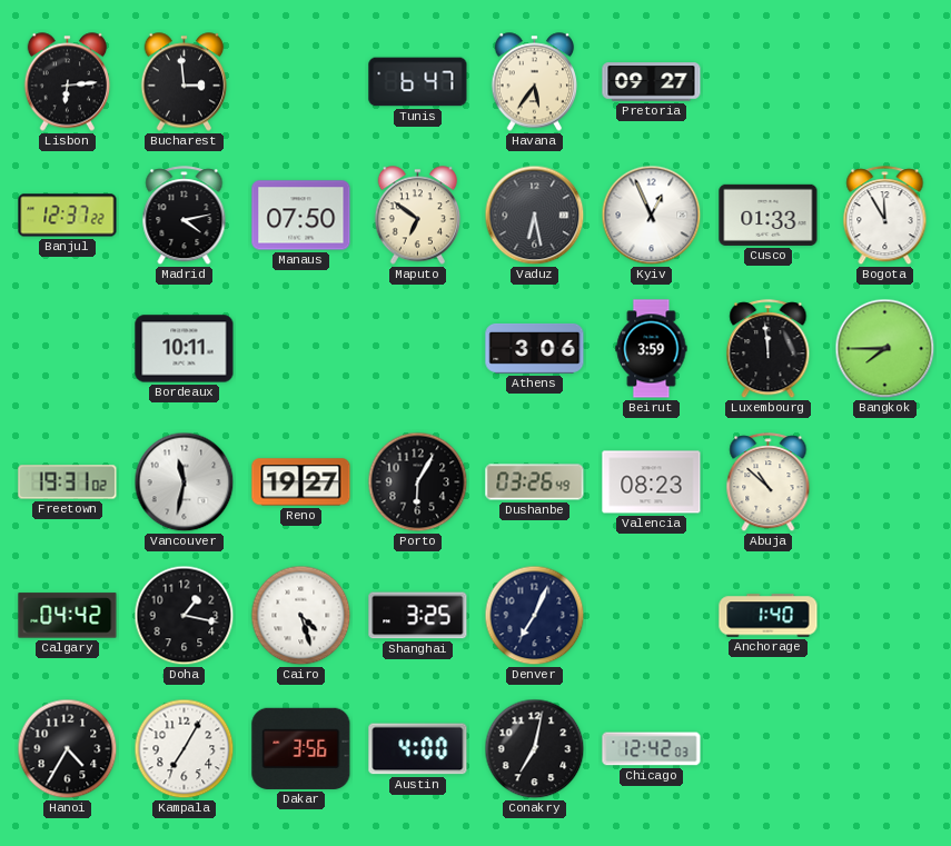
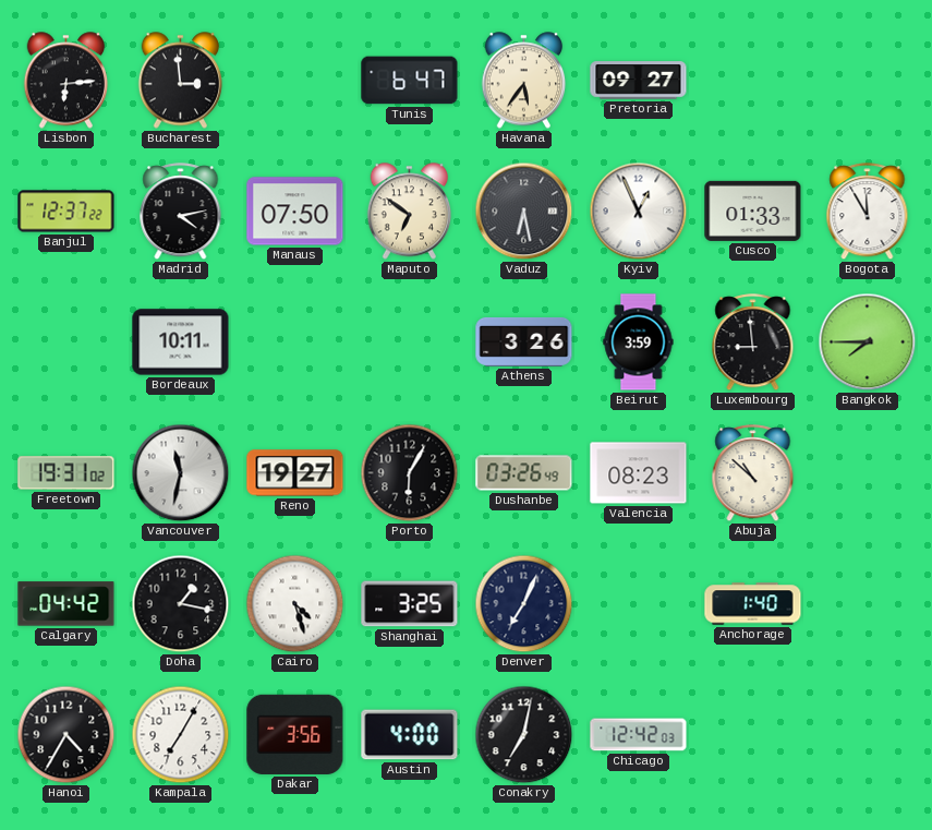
Athens: 3:06 -> 3:26
Luxembourg: 11:59 -> 8:59
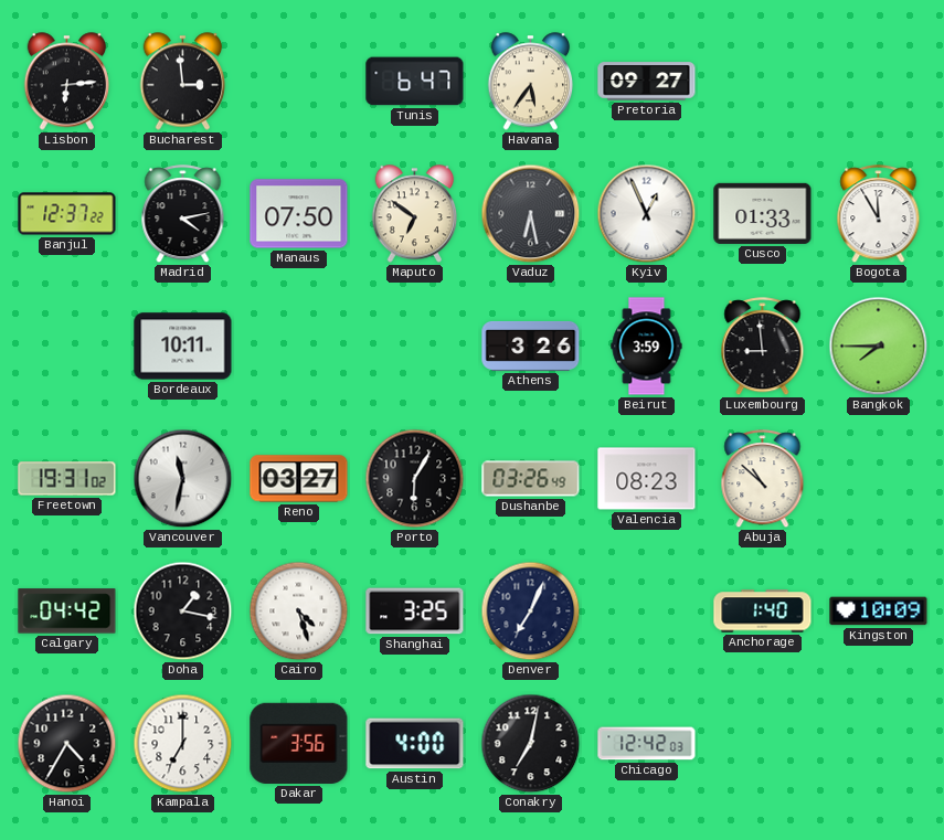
Reno: 19:27 -> 03:27
Kingston: none -> 10:09
Kampala: 7:05 -> 7:00
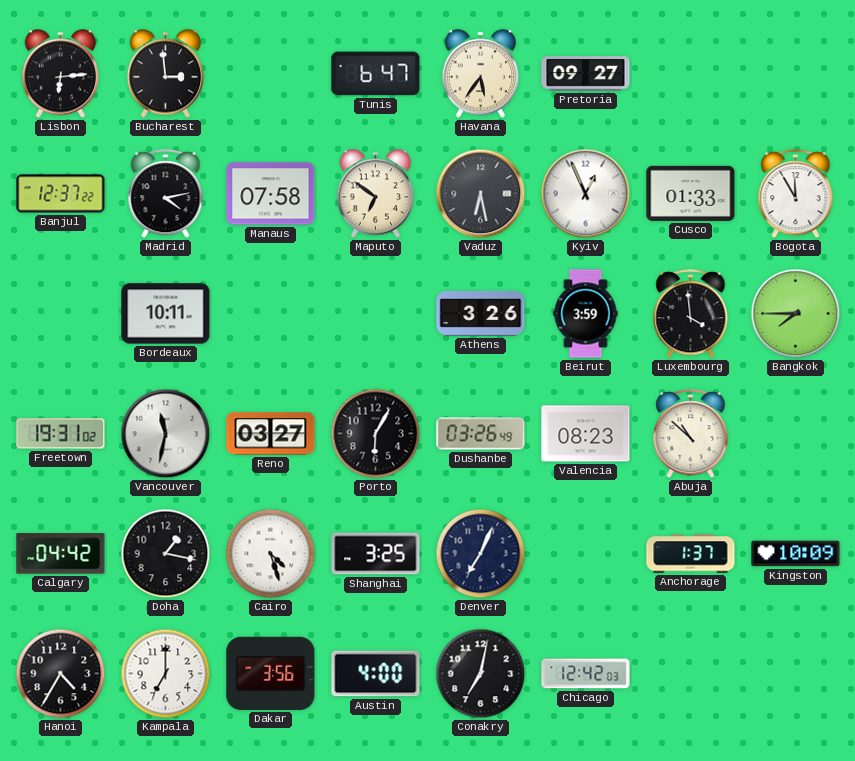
Manaus: 07:50 -> 07:58
Luxembourg: 8:59 -> 3:59
Anchorage: 1:40 -> 1:37
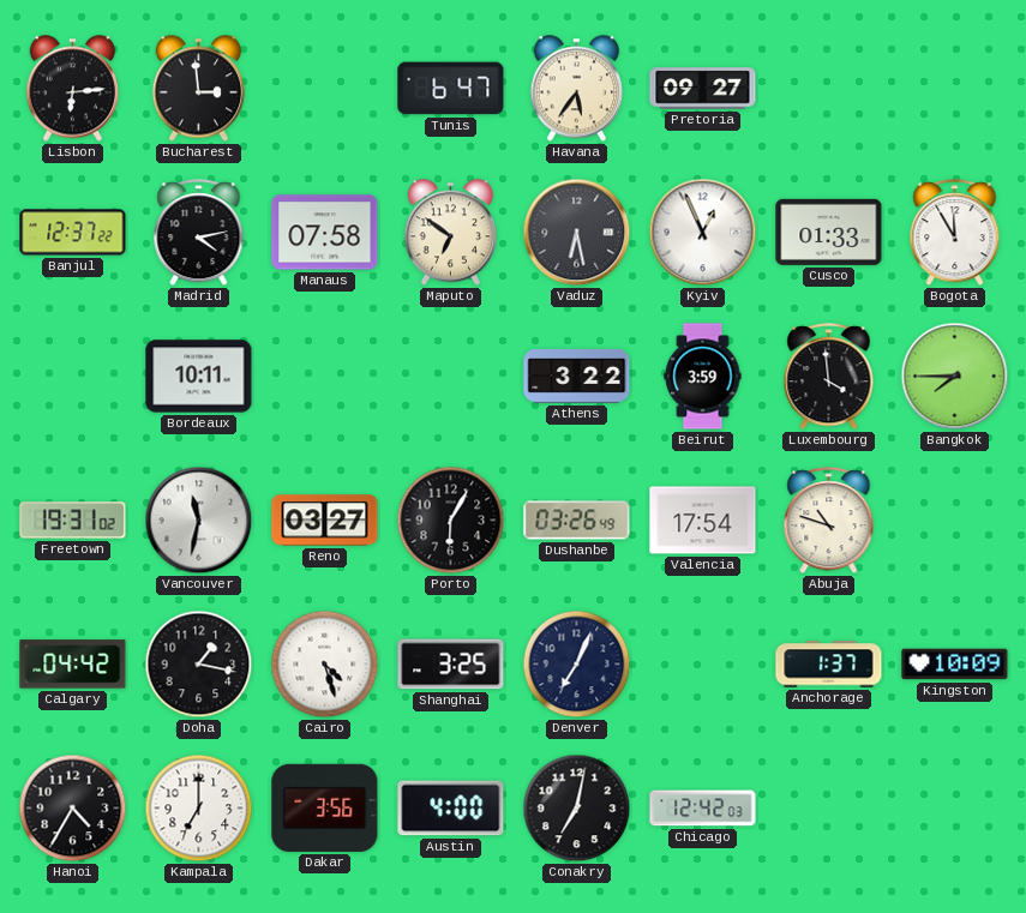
Athens: 3:26 -> 3:22
Valencia: 08:23 -> 17:54
Abuja: 10:52 -> 10:48
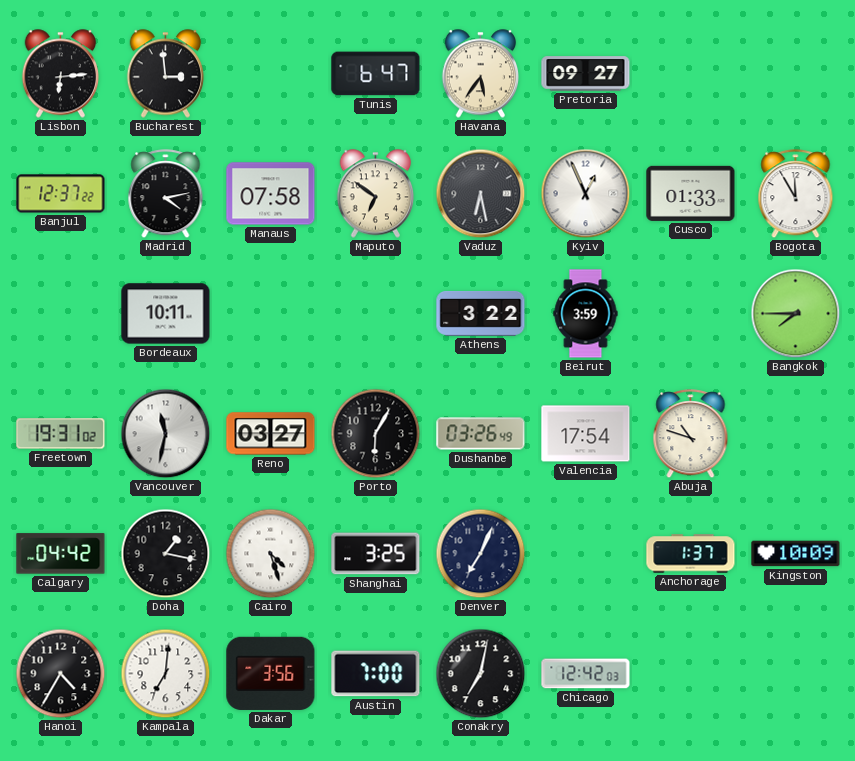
Luxembourg: 3:59 -> none
Kampala: 7:00 -> 7:01
Austin: 4:00 -> 7:00
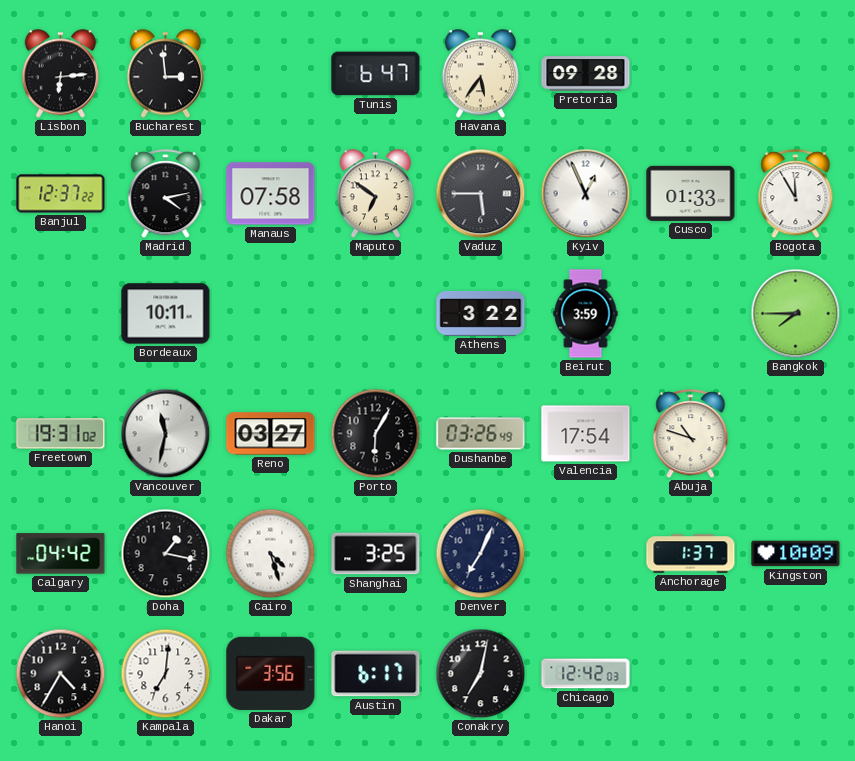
Pretoria: 09:27 -> 09:28
Vaduz: 6:28 -> 5:45
Austin: 7:00 -> 6:17
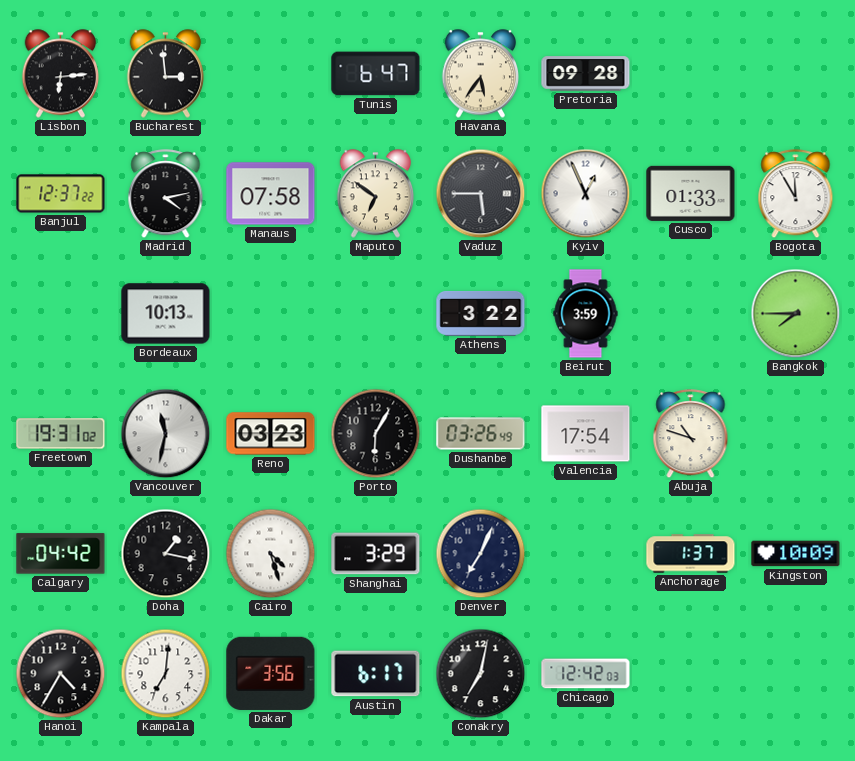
Bordeaux: 10:11 -> 10:13
Reno: 03:27 -> 03:23
Shanghai: 3:25 -> 3:29
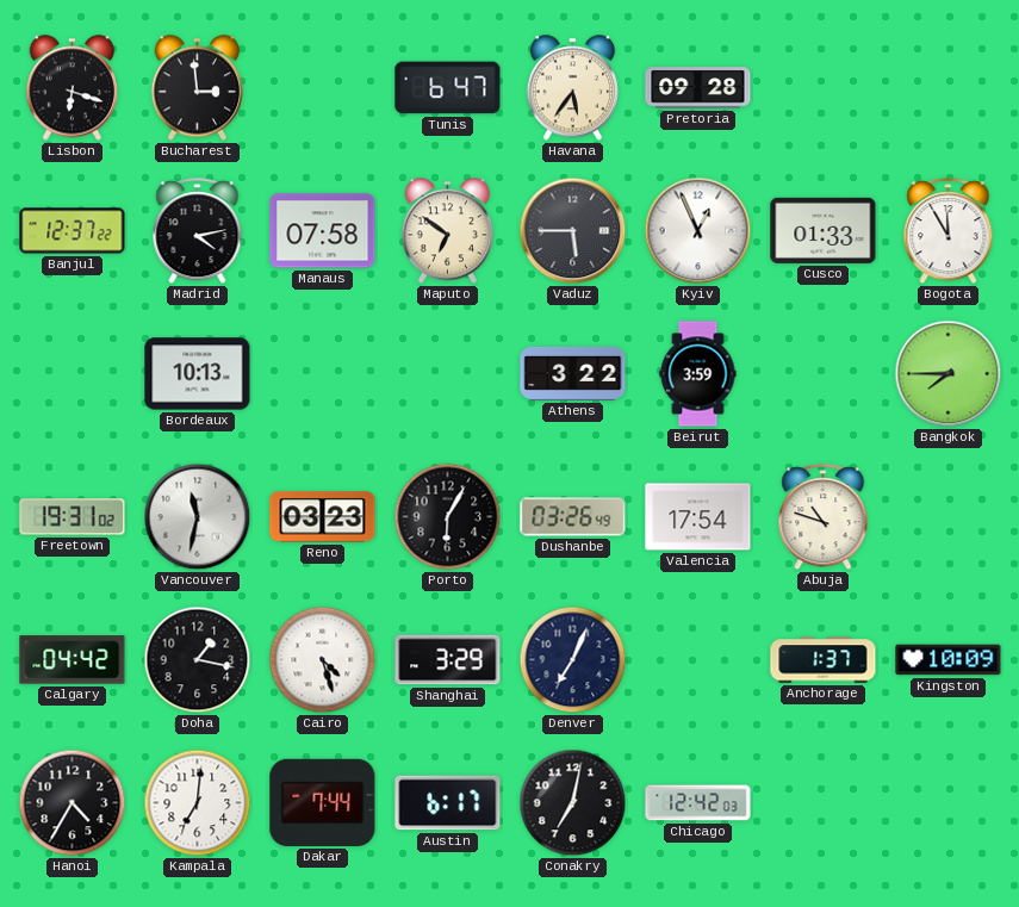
Lisbon: 6:14 -> 6:18
Dakar: 3:56 -> 7:44
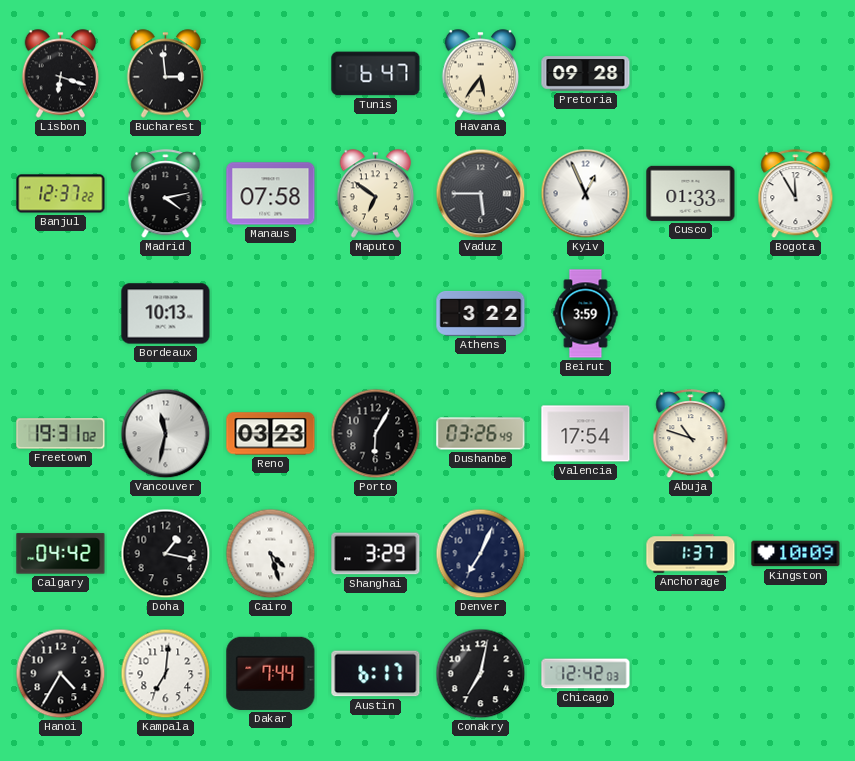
Bangkok: 7:45 -> none
